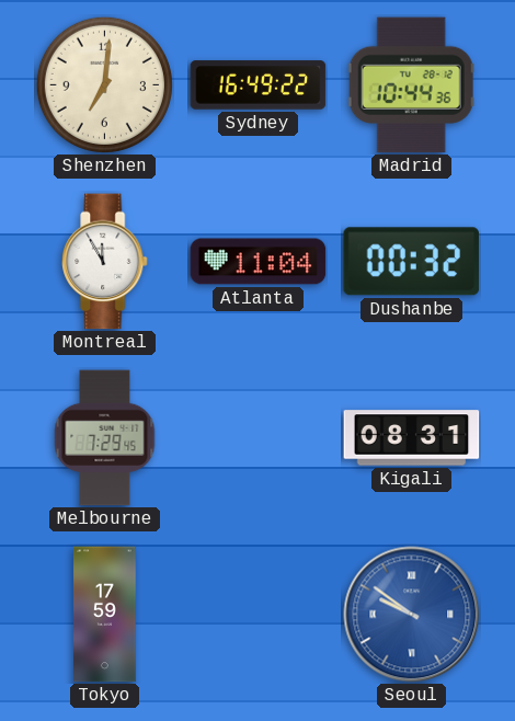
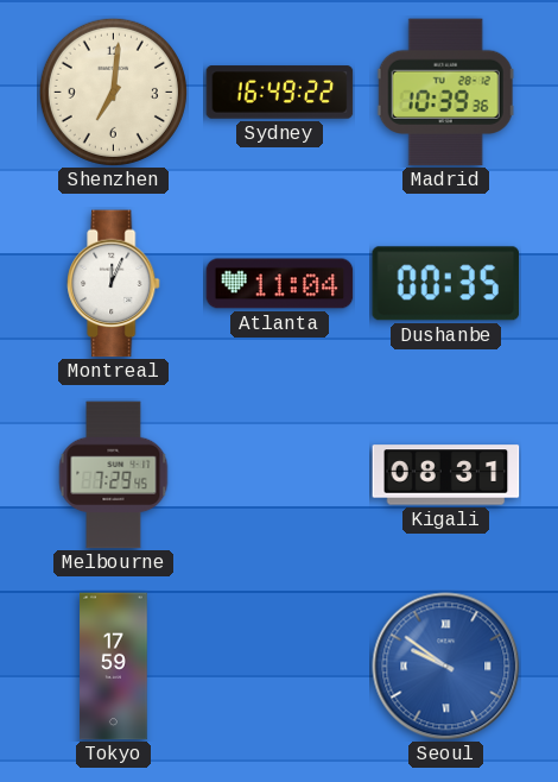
Madrid: 10:44 -> 10:39
Montreal: 11:55 -> 12:04
Dushanbe: 00:32 -> 00:35
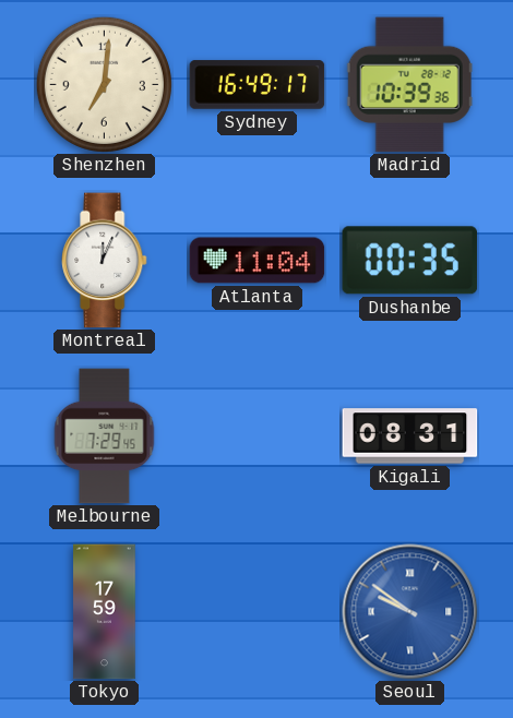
Sydney: 16:49:22 -> 16:49:17
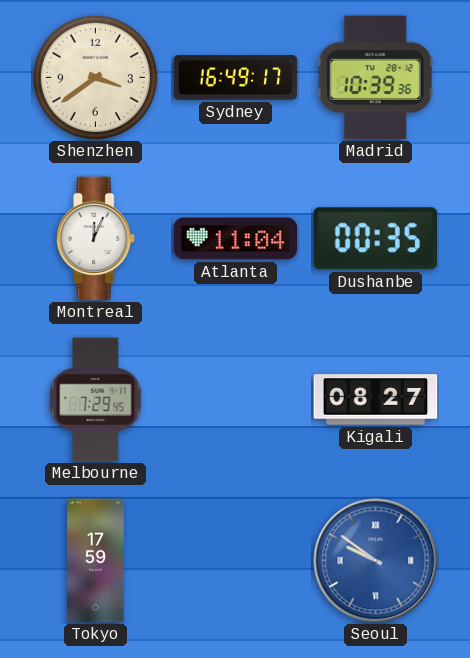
Shenzhen: 7:01 -> 3:39
Kigali: 08:31 -> 08:27
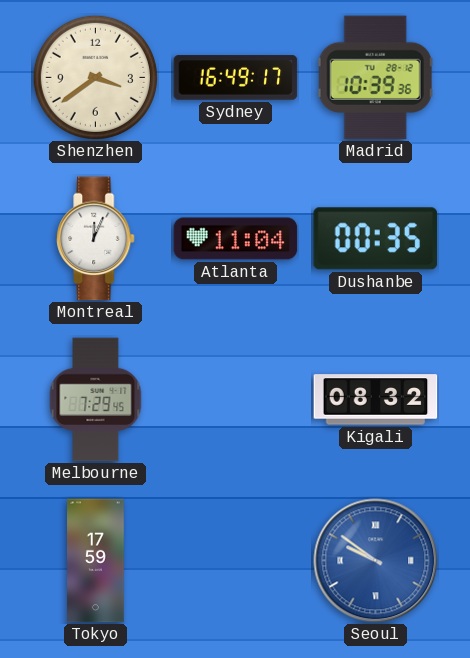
Kigali: 08:27 -> 08:32
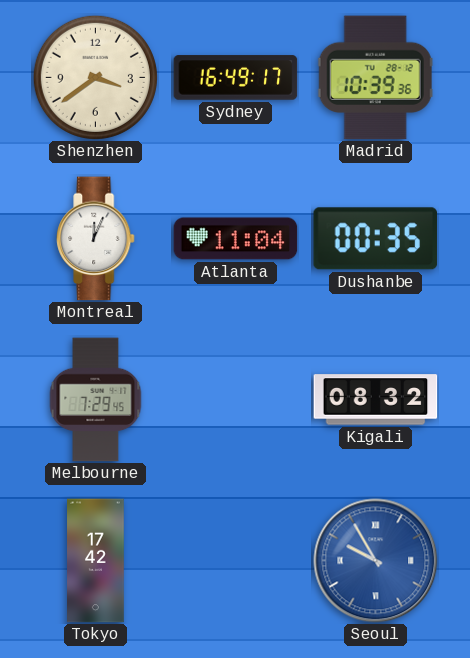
Tokyo: 17:59 -> 17:42
Seoul: 9:51 -> 9:55
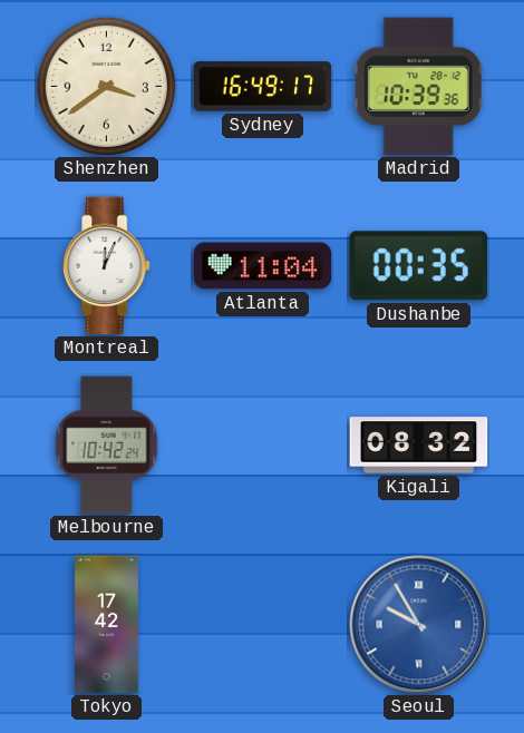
Melbourne: 7:29 -> 10:42
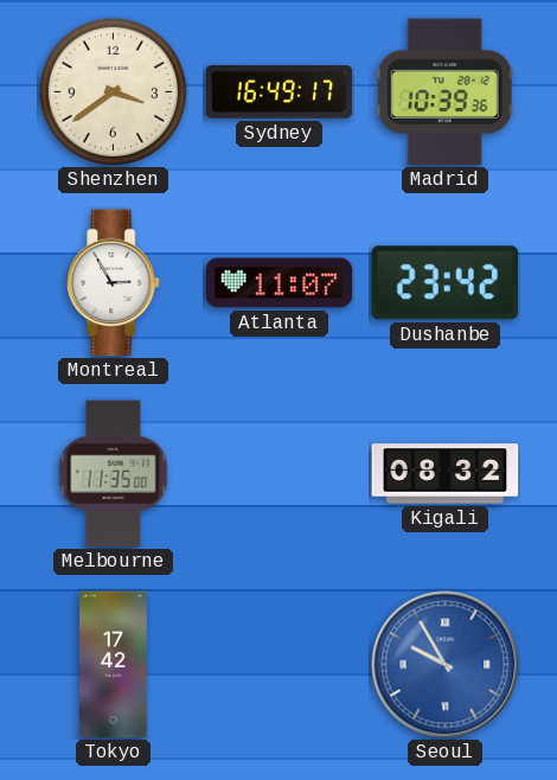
Montreal: 12:04 -> 2:55
Atlanta: 11:04 -> 11:07
Dushanbe: 00:35 -> 23:42
Melbourne: 10:42 -> 11:35
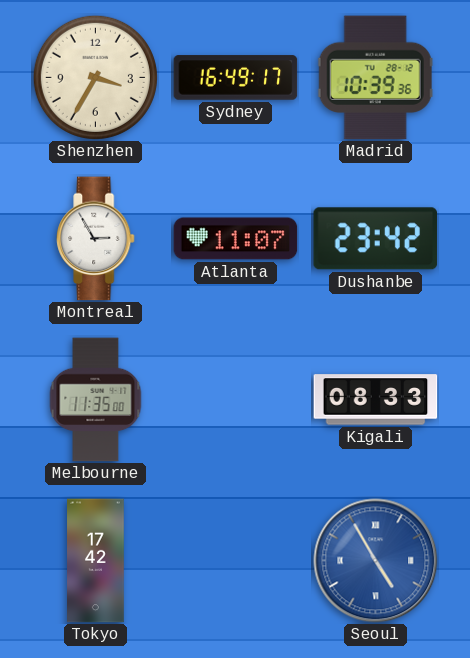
Shenzhen: 3:39 -> 3:35
Kigali: 08:32 -> 08:33
Seoul: 9:55 -> 4:55
